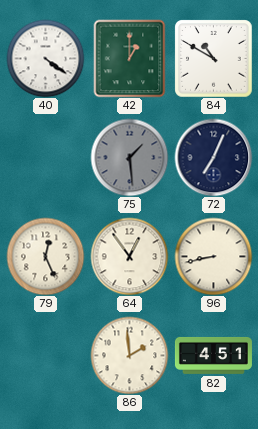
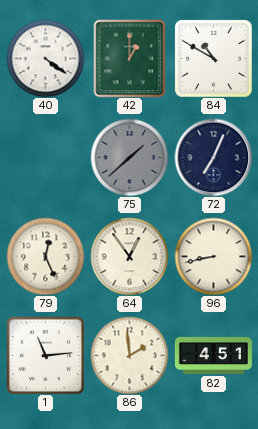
75: 1:29 -> 1:38
1: none -> 11:14
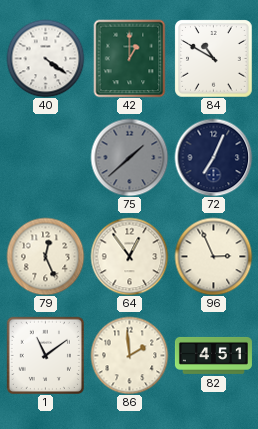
96: 8:43 -> 2:56
1: 11:14 -> 11:09
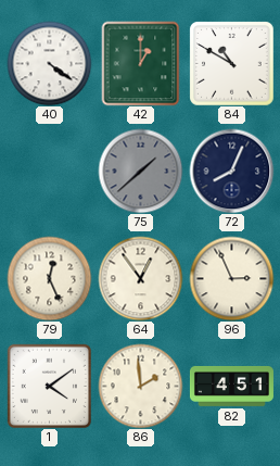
72: 7:04 -> 8:04
1: 11:09 -> 4:09
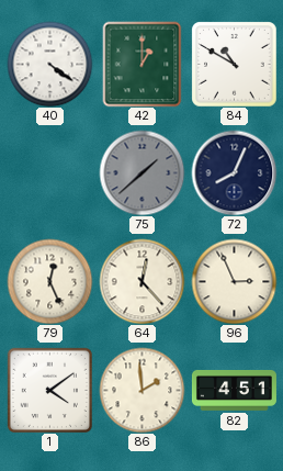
64: 12:54 -> 12:23
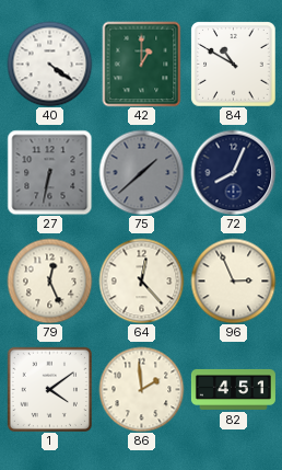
27: none -> 6:32
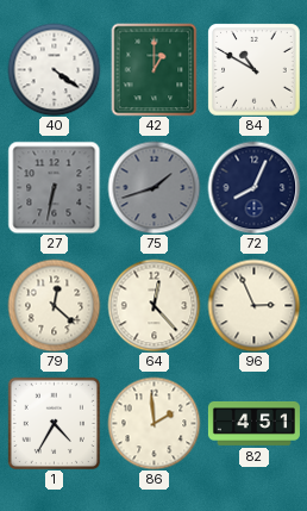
75: 1:38 -> 1:42
79: 12:26 -> 12:22
1: 4:09 -> 4:35
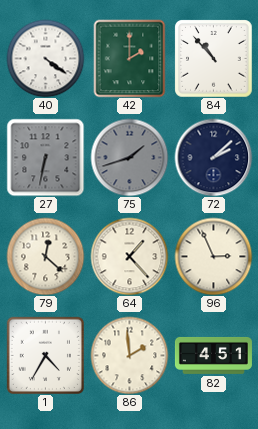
42: 1:00 -> 2:00
84: 10:50 -> 10:53
72: 8:04 -> 2:08
64: 12:23 -> 1:23
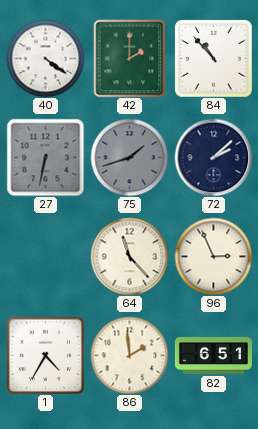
79: 12:22 -> none
64: 1:23 -> 11:23
82: 4:51 -> 6:51
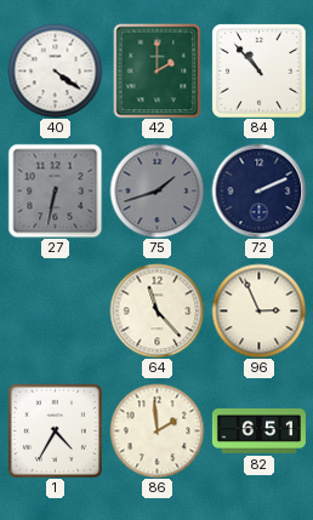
72: 2:08 -> 2:11
